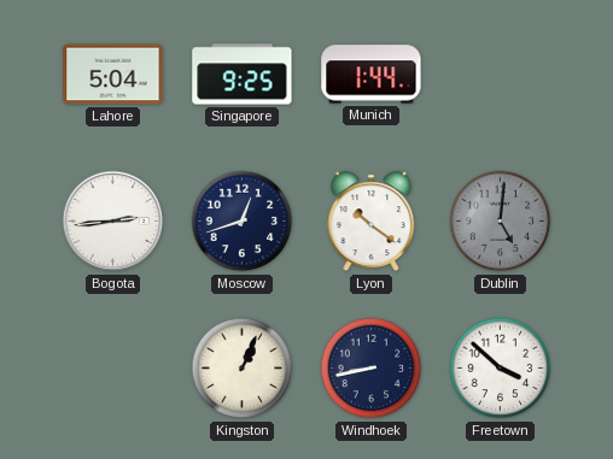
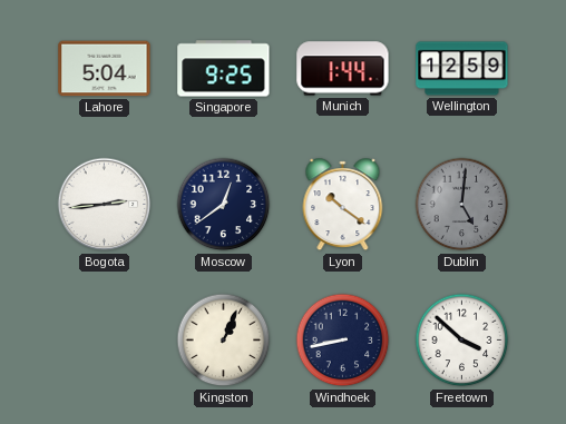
Wellington: none -> 12:59
Moscow: 12:42 -> 12:39
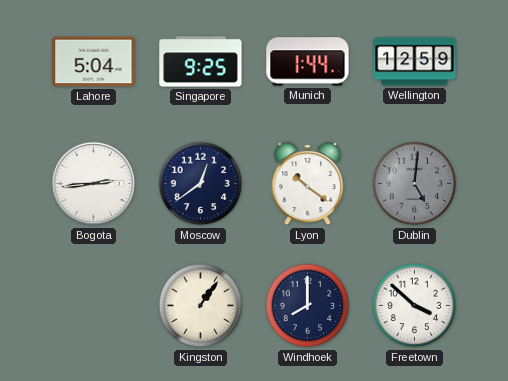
Kingston: 1:04 -> 1:06
Windhoek: 8:43 -> 8:00
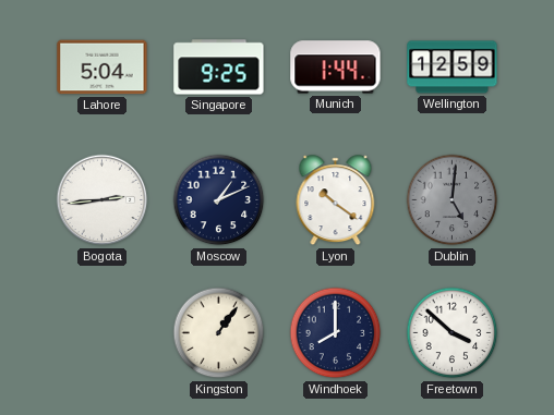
Moscow: 12:39 -> 1:11
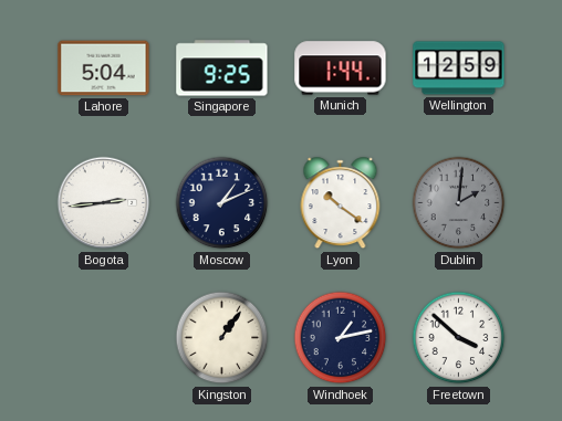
Dublin: 5:01 -> 2:01
Windhoek: 8:00 -> 1:13
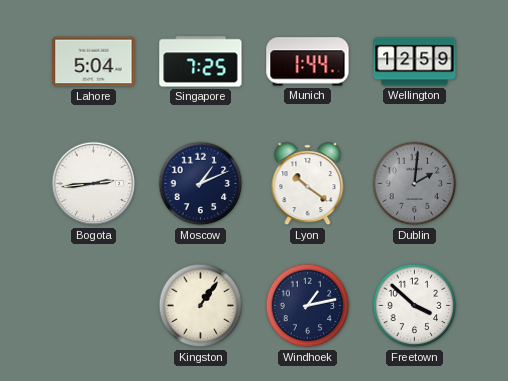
Singapore: 9:25 -> 7:25
